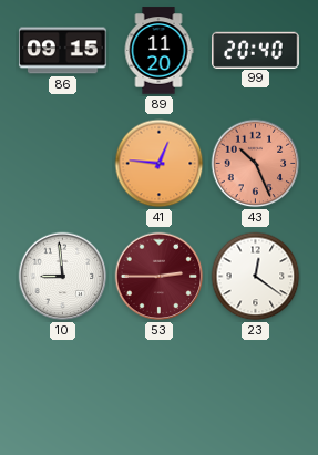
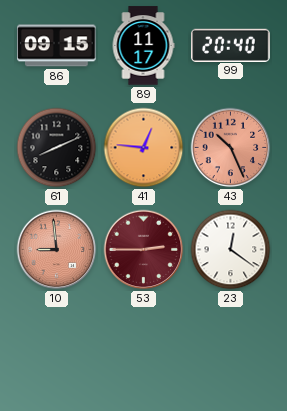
89: 11:20 -> 11:17
61: none -> 8:11
10 dial: white -> salmon
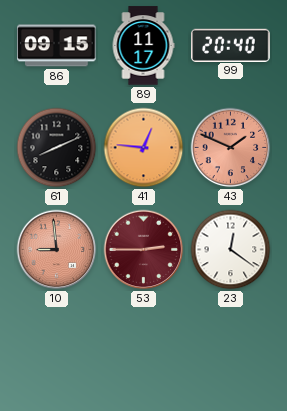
43: 10:26 -> 1:49
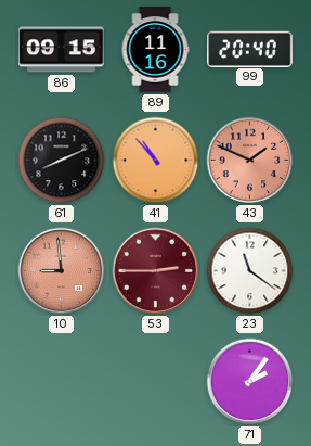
89: 11:17 -> 11:16
41: 12:46 -> 10:53
23: 12:21 -> 11:21
71: none -> 2:06
